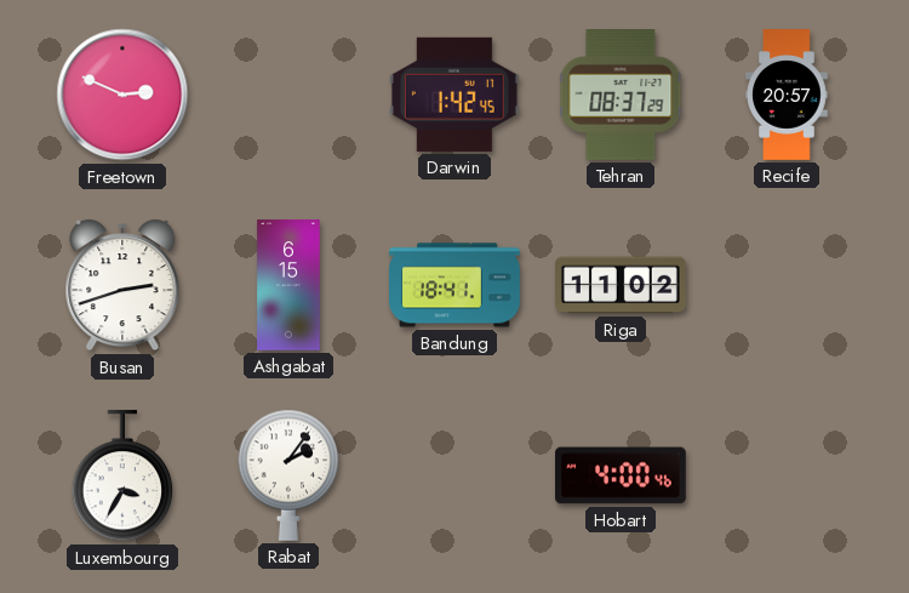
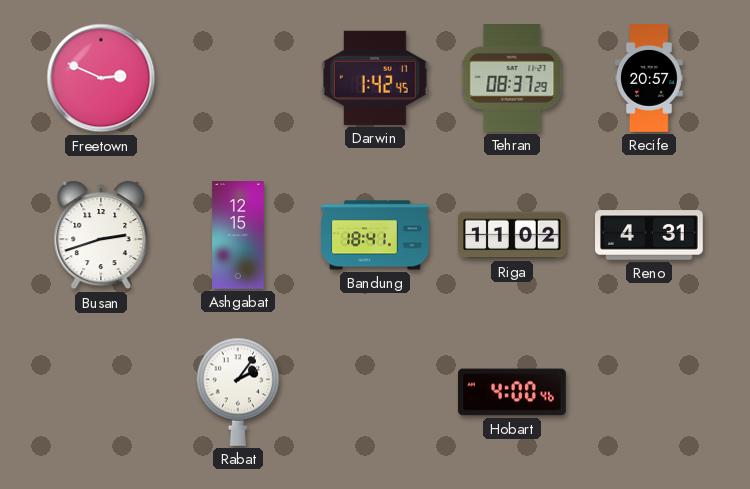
Ashgabat: 6:15 -> 12:15
Reno: none -> 4:31
Luxembourg: 3:35 -> none
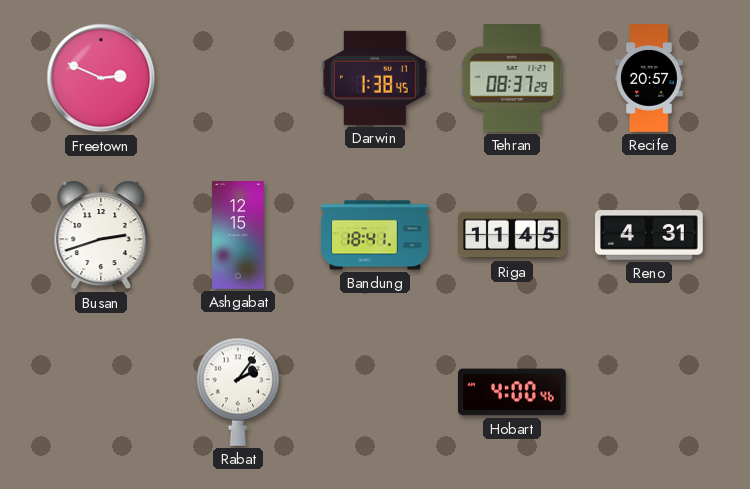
Darwin: 1:42 -> 1:38
Riga: 11:02 -> 11:45
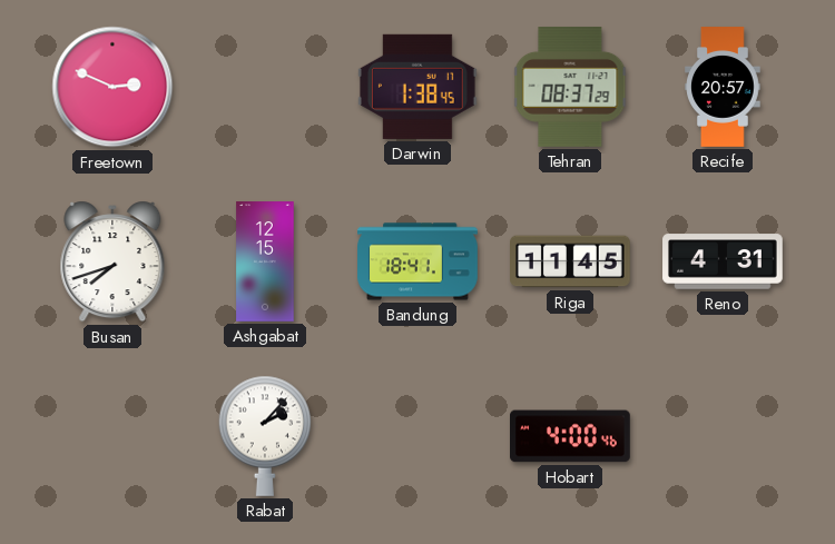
Busan: 2:42 -> 7:42
Rabat: 2:06 -> 2:07
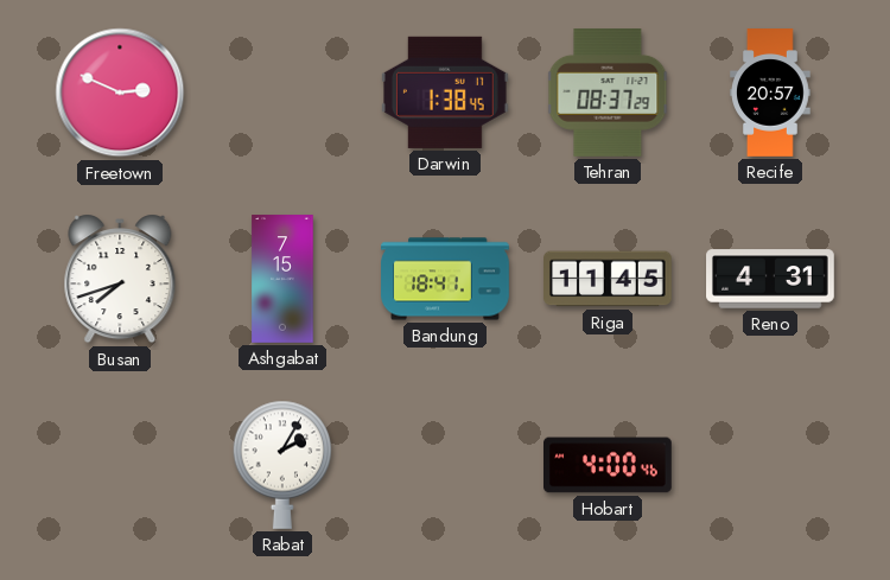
Ashgabat: 12:15 -> 7:15
Rabat: 2:07 -> 2:05
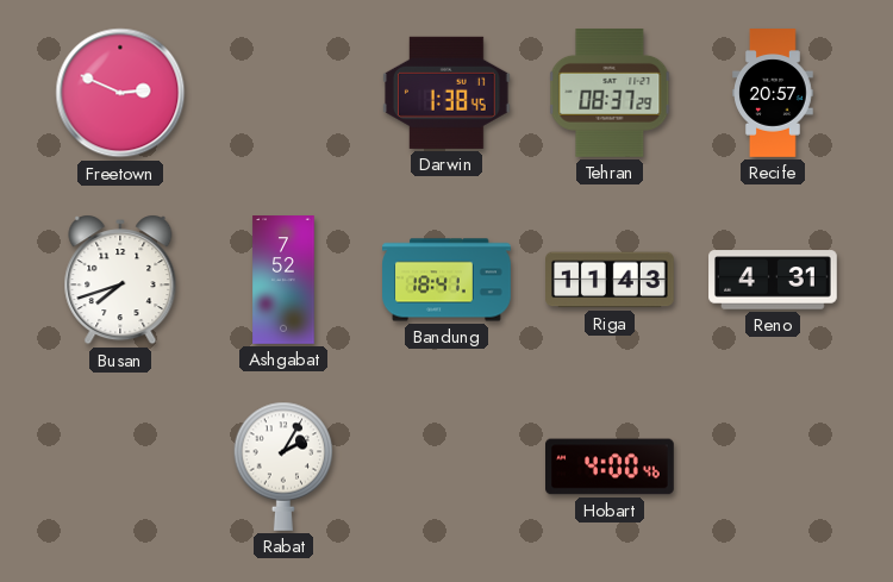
Ashgabat: 7:15 -> 7:52
Riga: 11:45 -> 11:43
